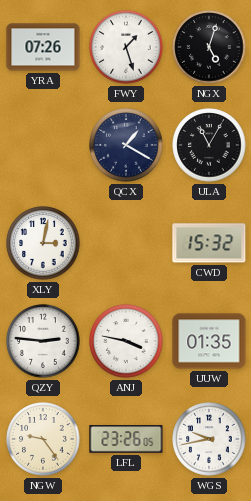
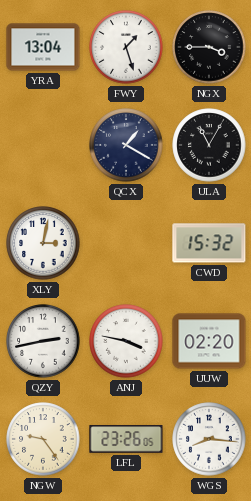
YRA: 07:26 -> 13:04
NGX: 5:03 -> 3:45
QZY: 2:46 -> 2:43
UUW: 01:35 -> 02:20
WGS: 9:43 -> 8:16
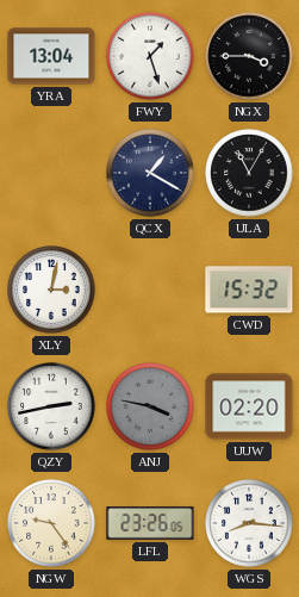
ANJ dial: white -> grey
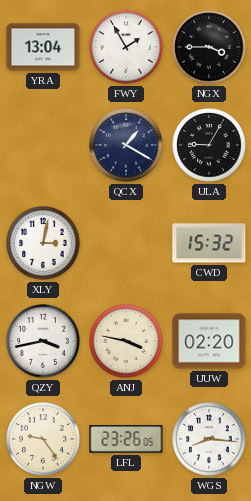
FWY: 1:27 -> 1:55
ULA: 11:05 -> 9:05
QZY: 2:43 -> 3:43
ANJ dial: grey -> cream
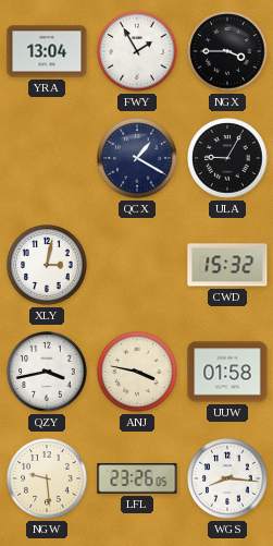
UUW: 02:20 -> 01:58
NGW: 9:24 -> 9:29
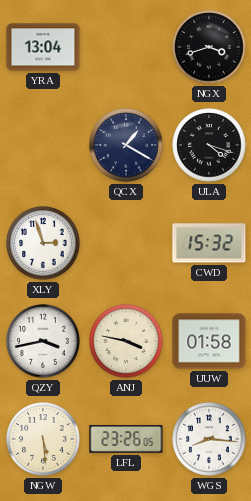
FWY: 1:55 -> none
NGX: 3:45 -> 3:42
ULA: 9:05 -> 4:18
XLY: 3:02 -> 2:57
NGW: 9:29 -> 5:29
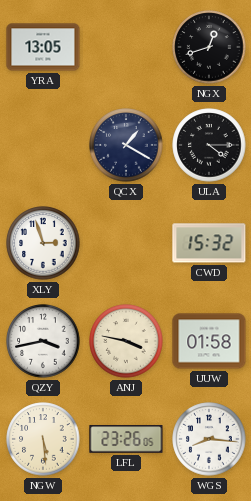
YRA: 13:04 -> 13:05
NGX: 3:42 -> 12:42
ULA: 4:18 -> 4:15
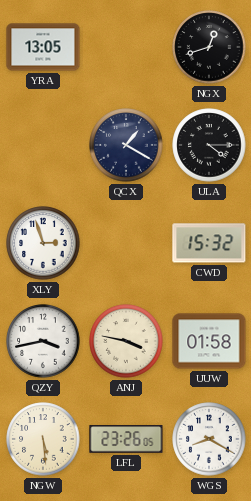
WGS: 8:16 -> 8:20
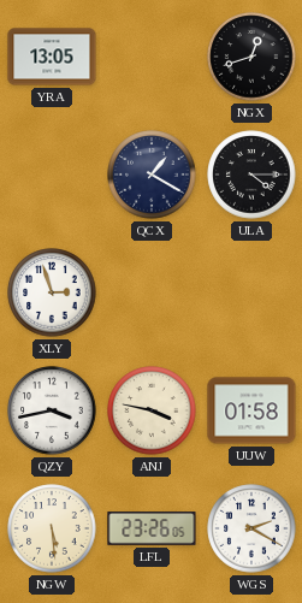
CWD: 15:32 -> none
WGS: 8:20 -> 2:20
